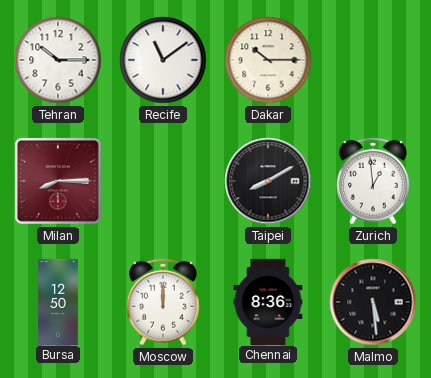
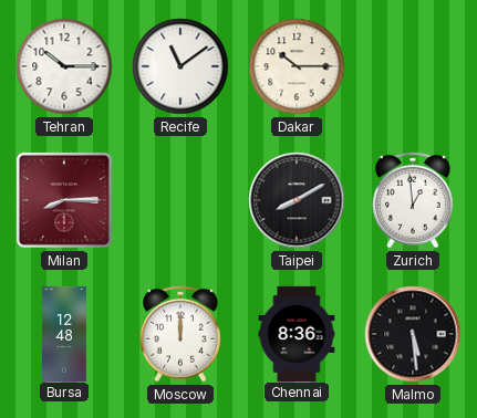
Bursa: 12:50 -> 12:48
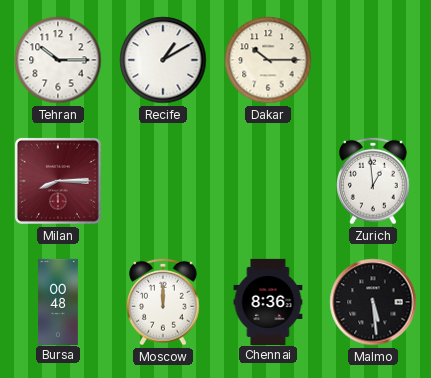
Recife: 11:09 -> 1:10
Taipei: 8:10 -> none
Bursa: 12:48 -> 00:48
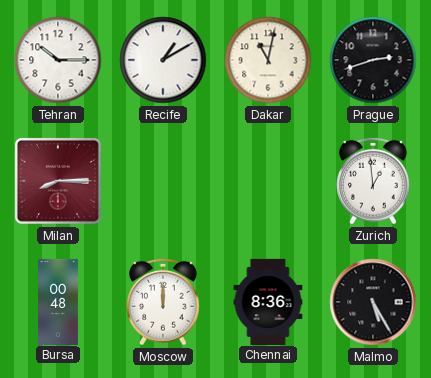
Dakar: 10:15 -> 11:02
Prague: none -> 2:42
Malmo: 5:29 -> 5:25
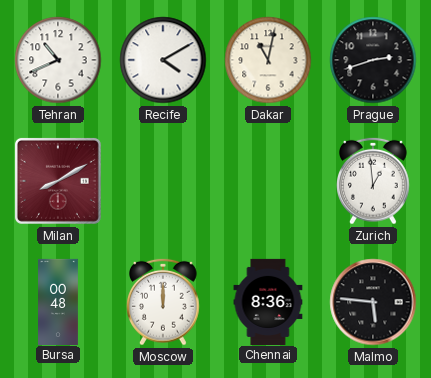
Tehran: 10:15 -> 10:41
Recife: 1:10 -> 4:10
Milan: 8:15 -> 8:10
Malmo: 5:25 -> 5:46
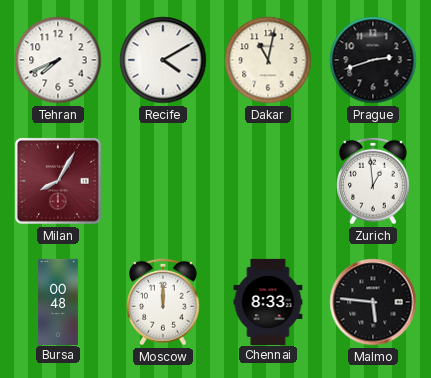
Tehran: 10:41 -> 7:41
Milan: 8:10 -> 8:05
Chennai: 8:36 -> 8:33
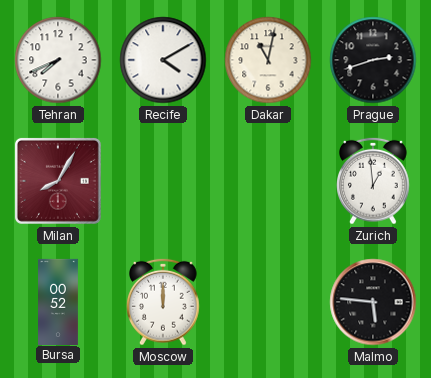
Bursa: 00:48 -> 00:52
Chennai: 8:33 -> none
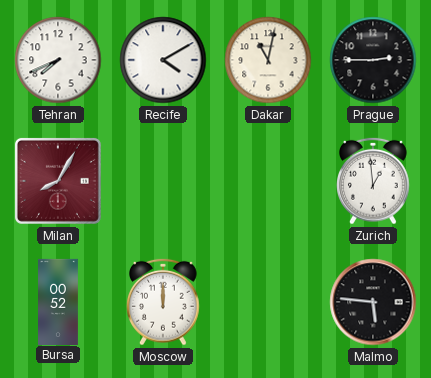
Prague: 2:42 -> 2:45
